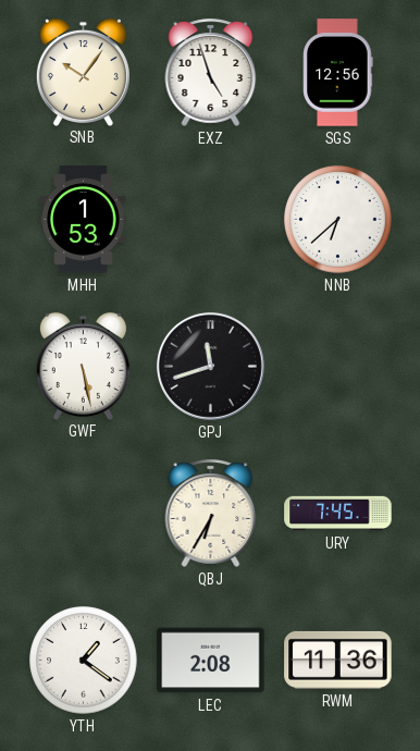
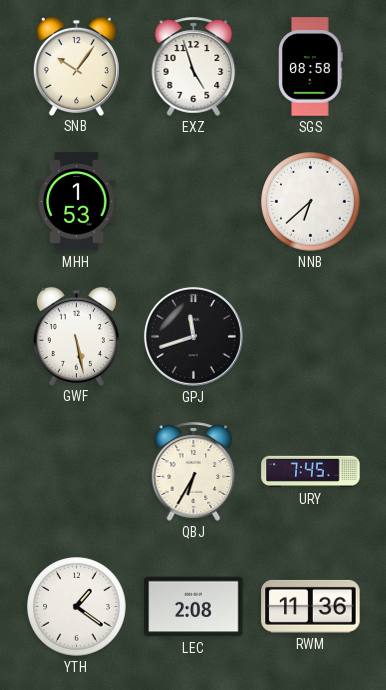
SGS: 12:56 -> 08:58
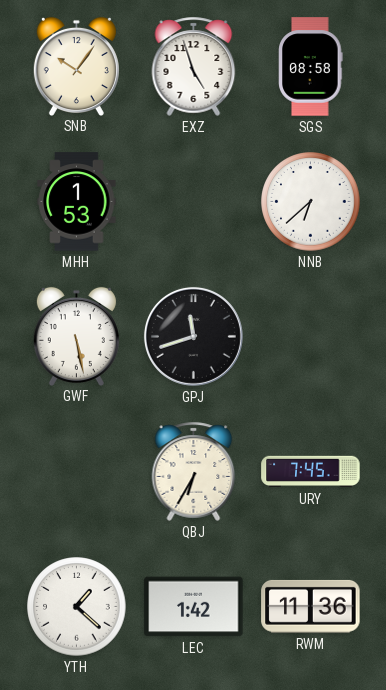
YTH: 1:21 -> 1:22
LEC: 2:08 -> 1:42
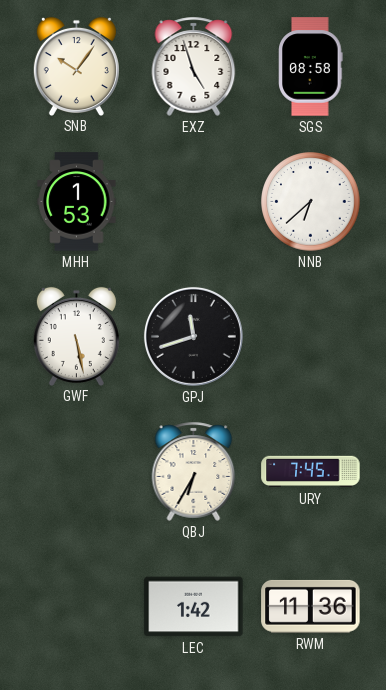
YTH: 1:22 -> none
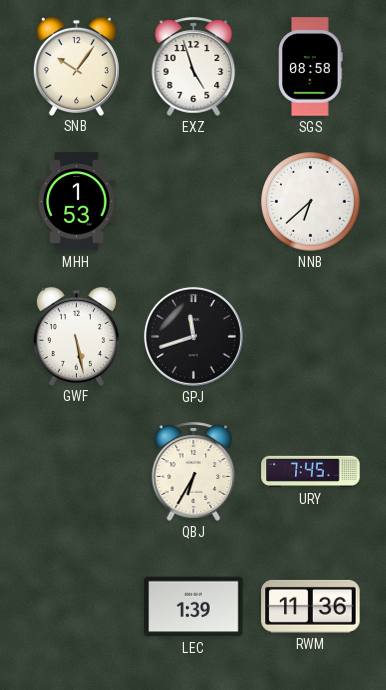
LEC: 1:42 -> 1:39
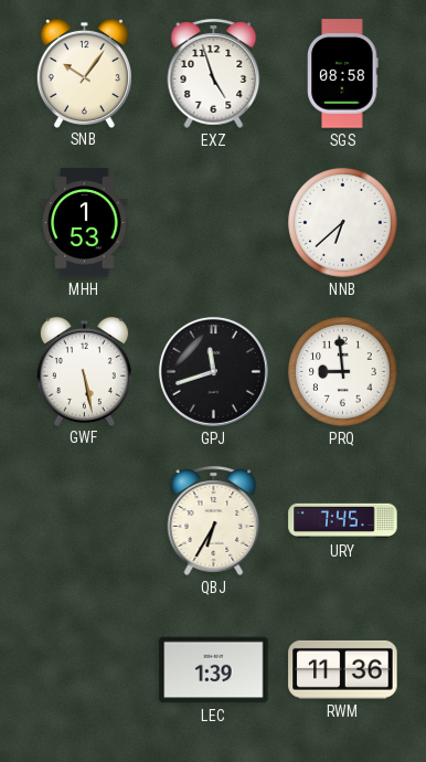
PRQ: none -> 8:59
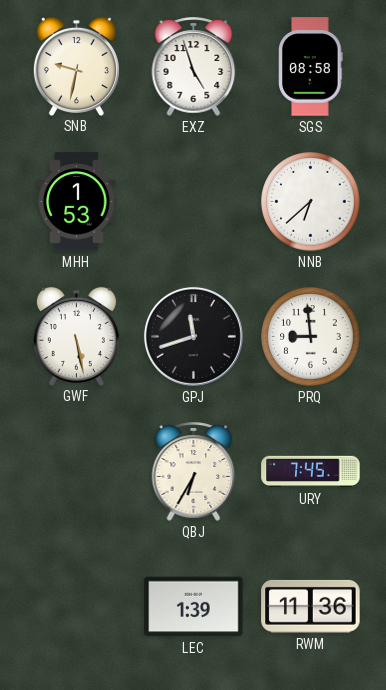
SNB: 10:06 -> 9:32
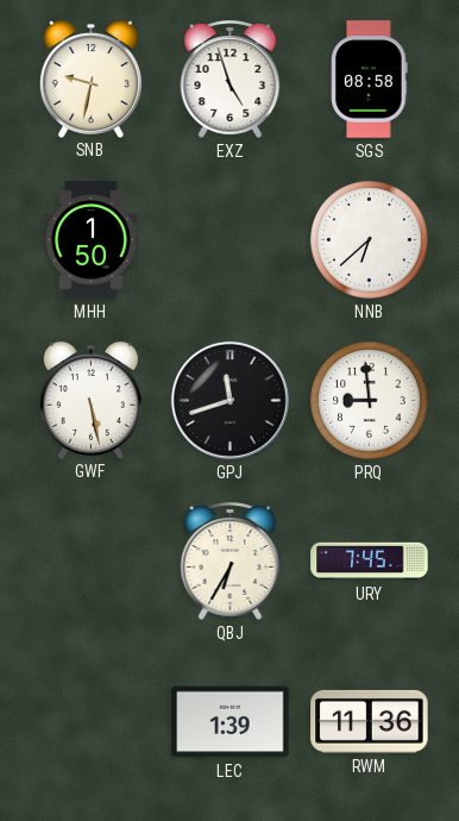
MHH: 1:53 -> 1:50
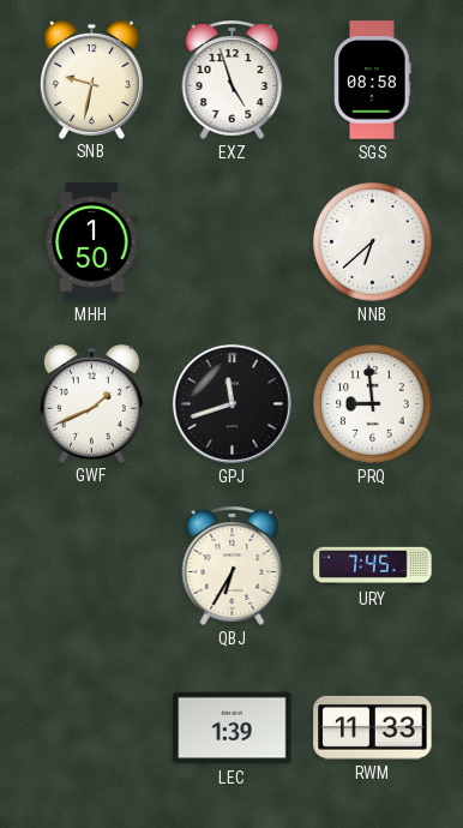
GWF: 5:28 -> 1:41
RWM: 11:36 -> 11:33
